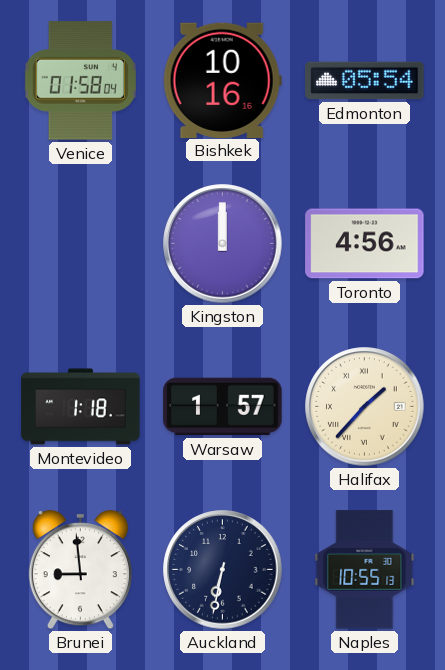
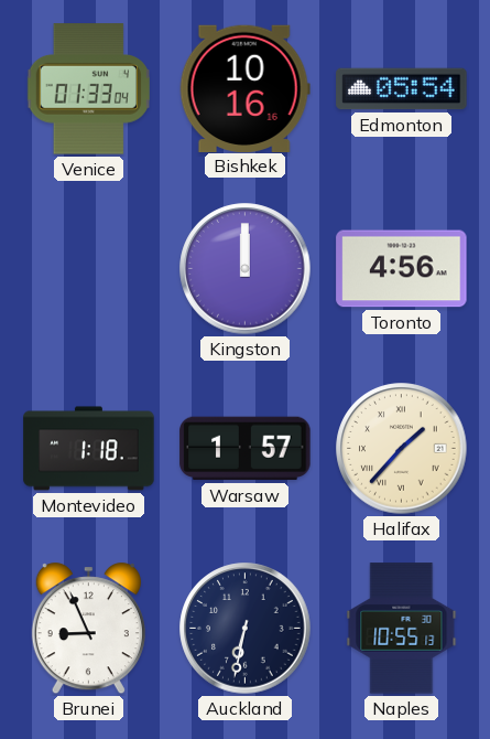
Venice: 01:58 -> 01:33
Brunei: 8:59 -> 8:56
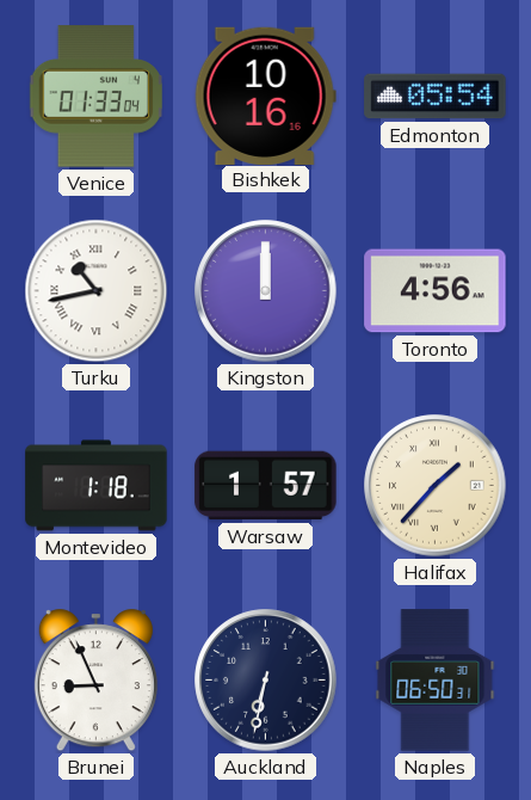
Turku: none -> 10:43
Naples: 10:55 -> 06:50
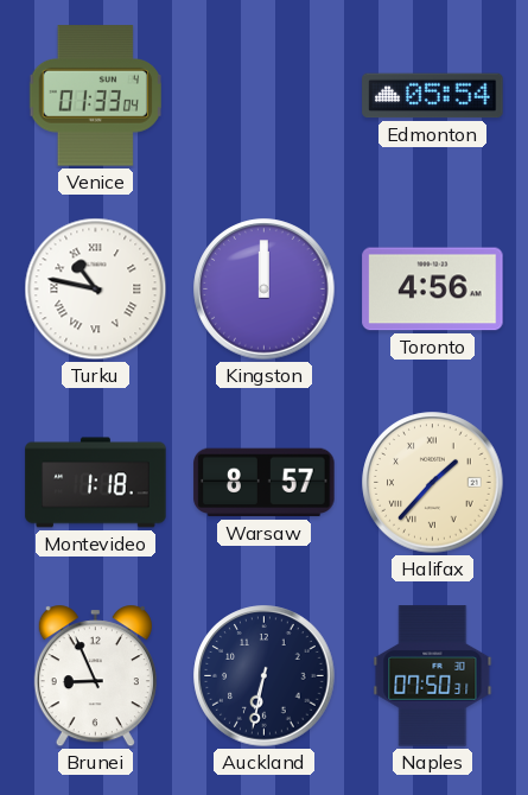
Bishkek: 10:16 -> none
Turku: 10:43 -> 10:47
Warsaw: 1:57 -> 8:57
Naples: 06:50 -> 07:50
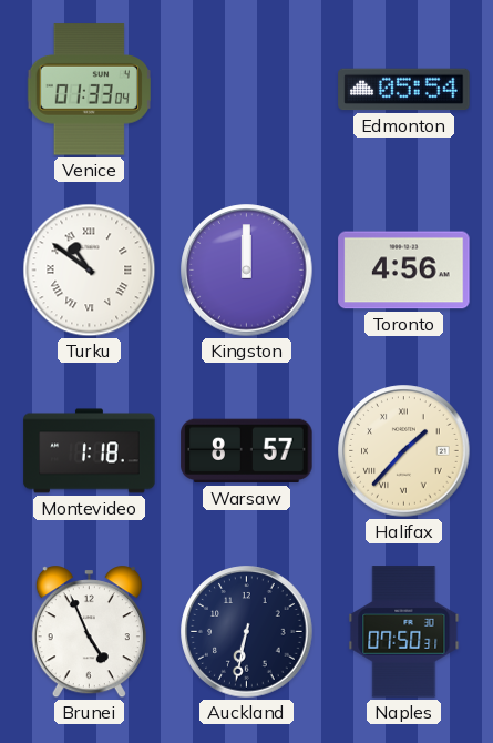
Turku: 10:47 -> 10:51
Brunei: 8:56 -> 4:56
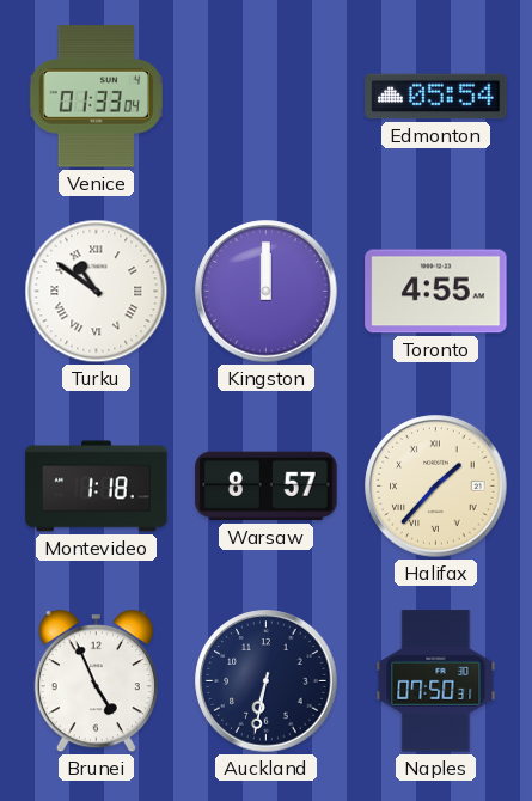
Toronto: 4:56 -> 4:55
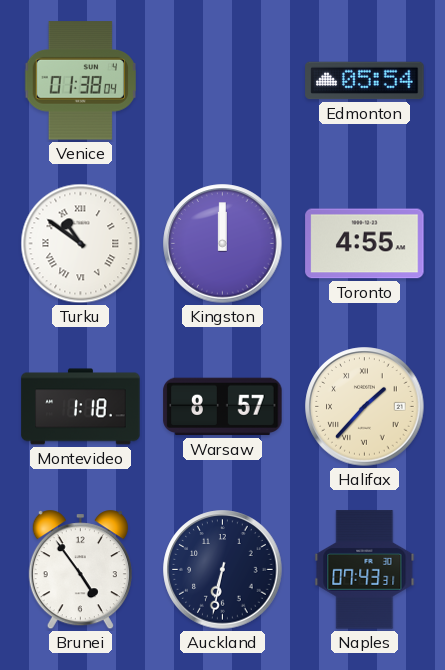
Venice: 01:33 -> 01:38
Brunei: 4:56 -> 4:54
Naples: 07:50 -> 07:43
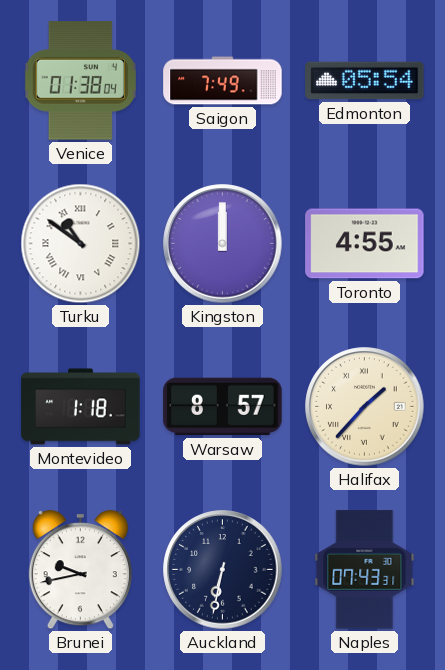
Saigon: none -> 7:49
Brunei: 4:54 -> 9:43
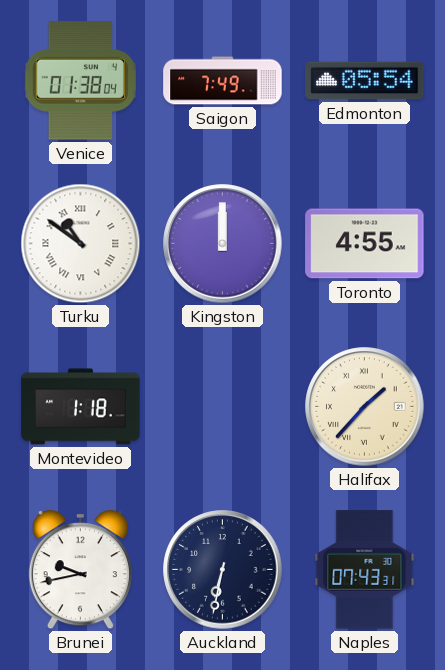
Warsaw: 8:57 -> none
